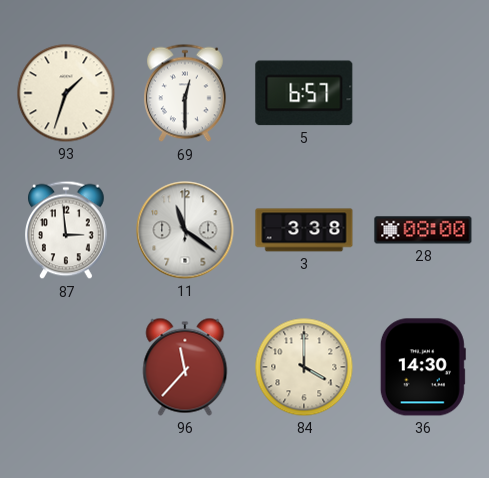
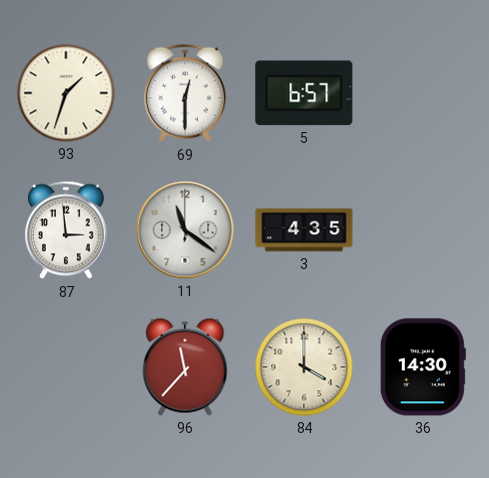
3: 3:38 -> 4:35
28: 08:00 -> none
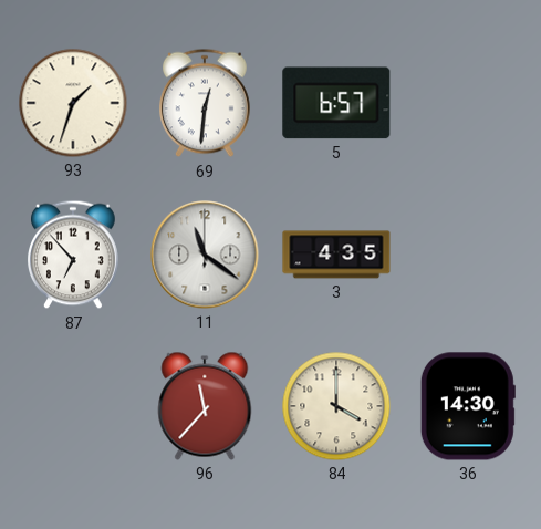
69: 12:30 -> 12:31
87: 2:59 -> 6:53
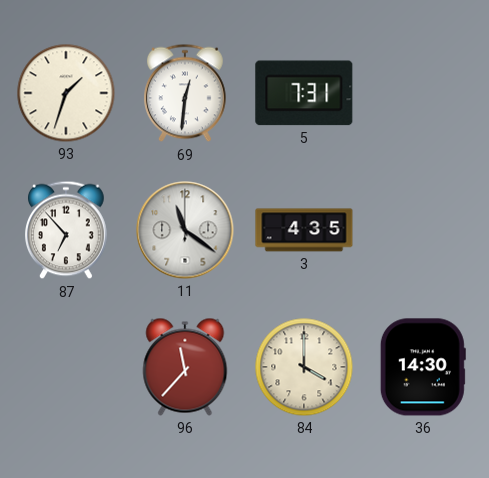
5: 6:57 -> 7:31
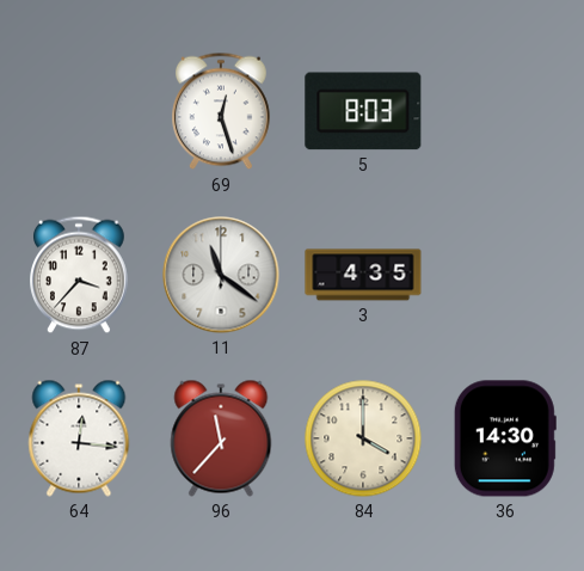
93: 1:33 -> none
69: 12:31 -> 12:27
5: 7:31 -> 8:03
87: 6:53 -> 3:37
64: none -> 12:16
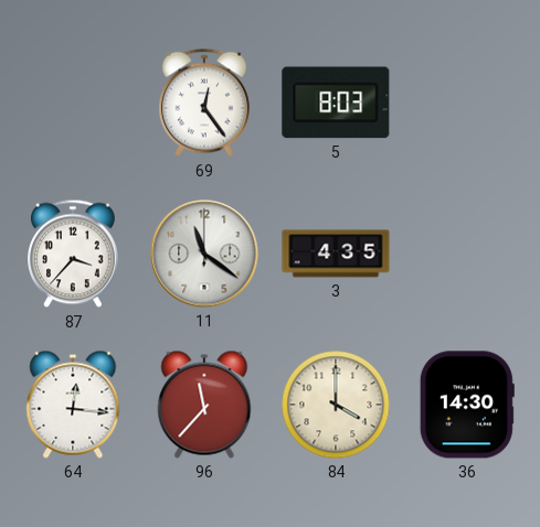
69: 12:27 -> 12:24
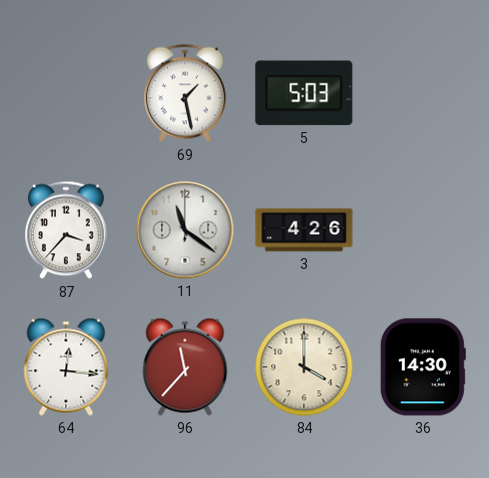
69: 12:24 -> 1:28
5: 8:03 -> 5:03
3: 4:35 -> 4:26
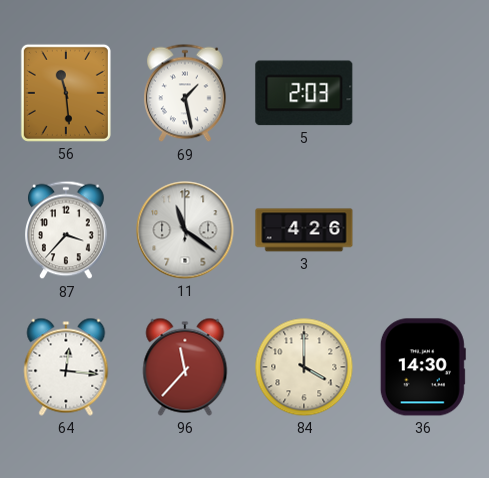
56: none -> 11:29
5: 5:03 -> 2:03
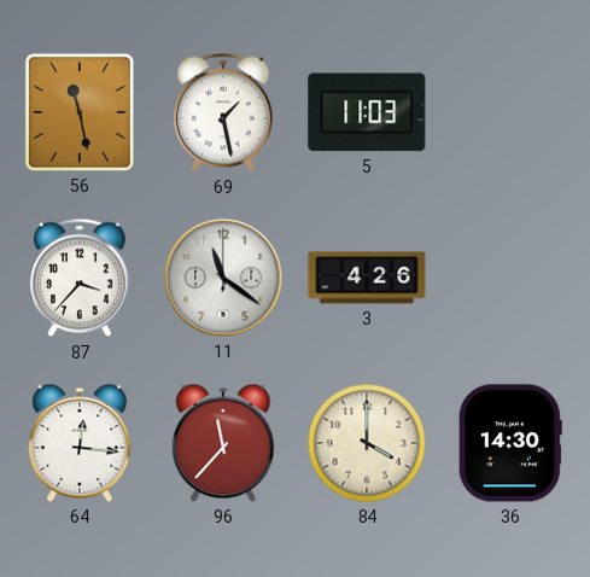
56: 11:29 -> 11:28
5: 2:03 -> 11:03
